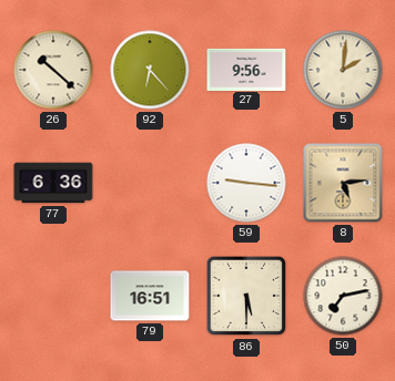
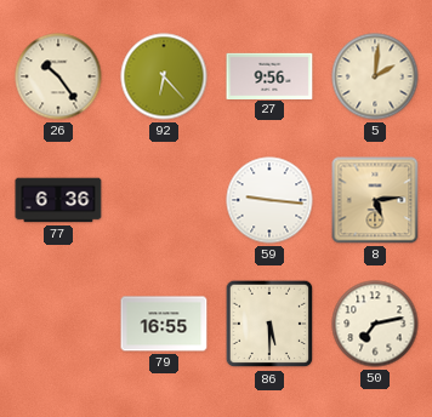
26: 10:22 -> 10:24
79: 16:51 -> 16:55
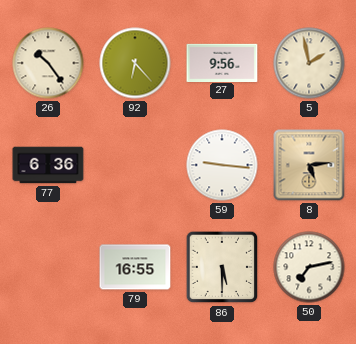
5: 2:01 -> 1:58
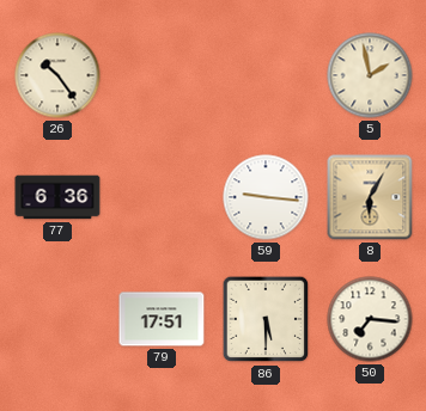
92: 6:23 -> none
27: 9:56 -> none
8: 5:14 -> 6:05
79: 16:55 -> 17:51
50: 7:13 -> 7:16
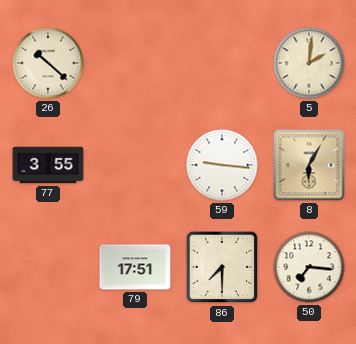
26: 10:24 -> 10:22
5: 1:58 -> 2:01
77: 6:36 -> 3:55
86: 5:30 -> 7:30
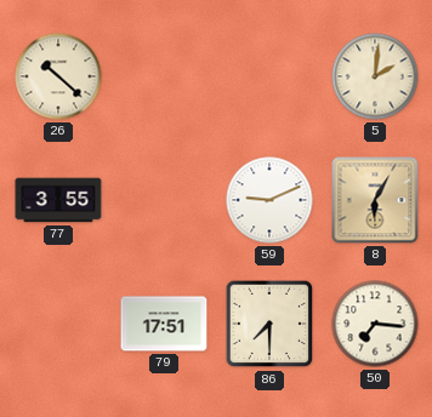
59: 9:16 -> 9:11
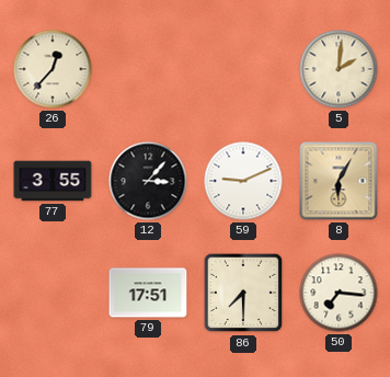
26: 10:22 -> 12:37
12: none -> 3:07
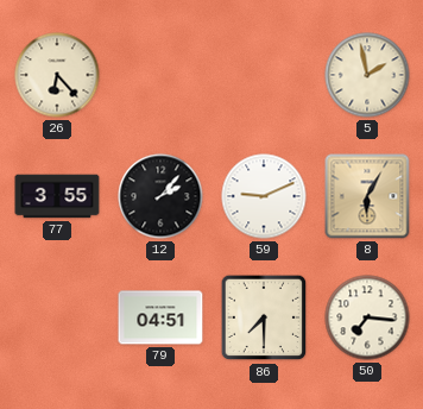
26: 12:37 -> 6:23
5: 2:01 -> 1:58
12: 3:07 -> 2:07
79: 17:51 -> 04:51
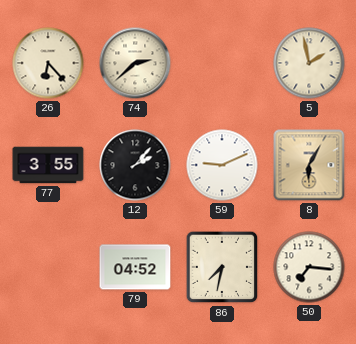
74: none -> 2:38
79: 04:51 -> 04:52
86: 7:30 -> 7:32
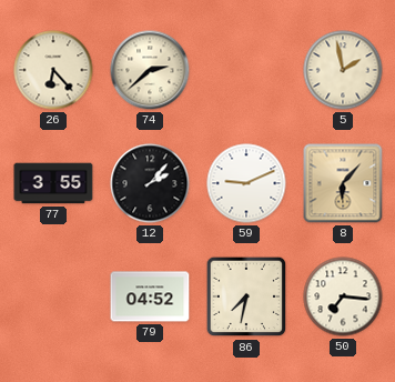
8: 6:05 -> 6:07
